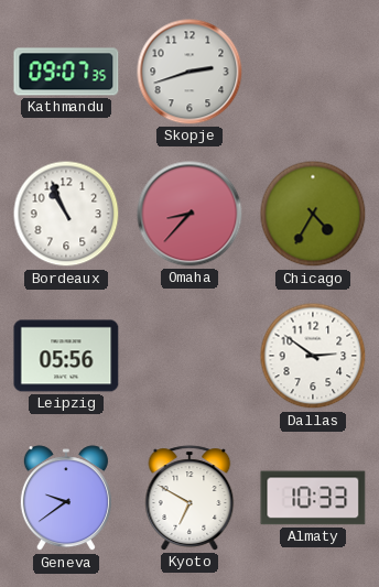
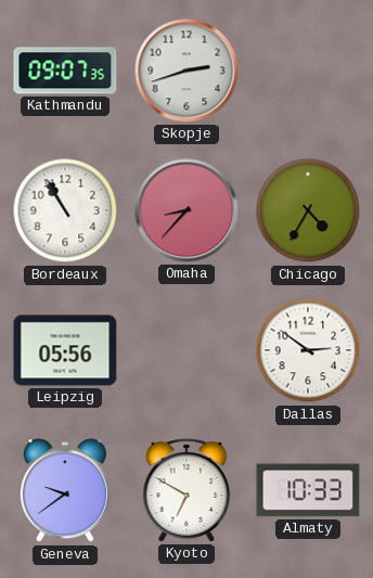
Bordeaux: 10:56 -> 10:55
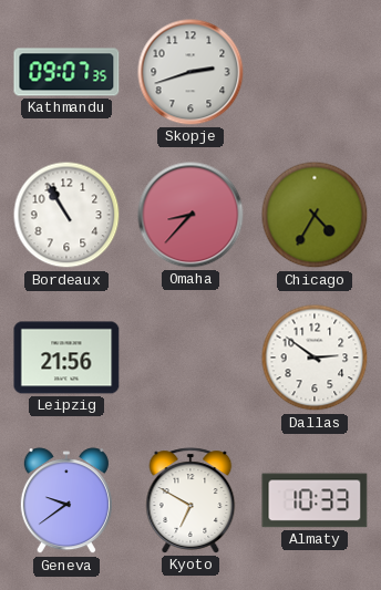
Leipzig: 05:56 -> 21:56
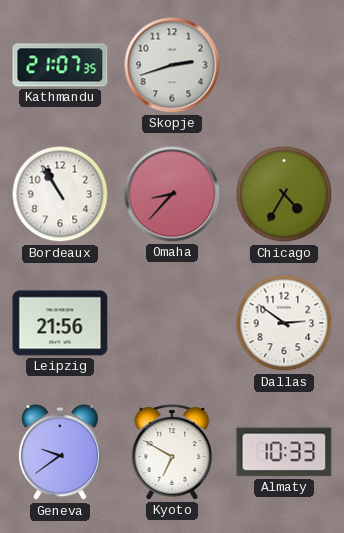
Kathmandu: 09:07 -> 21:07
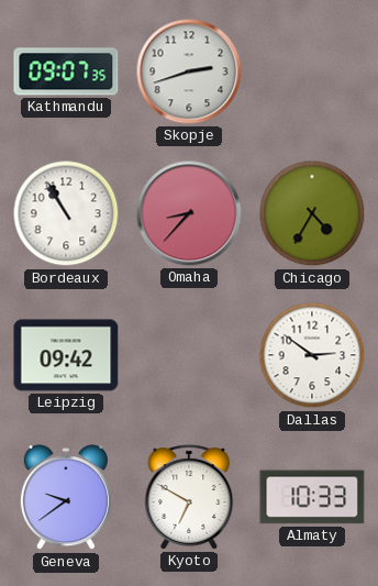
Kathmandu: 21:07 -> 09:07
Leipzig: 21:56 -> 09:42
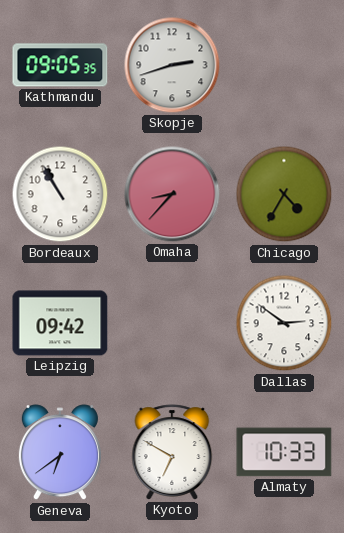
Kathmandu: 09:07 -> 09:05
Geneva: 9:39 -> 6:39
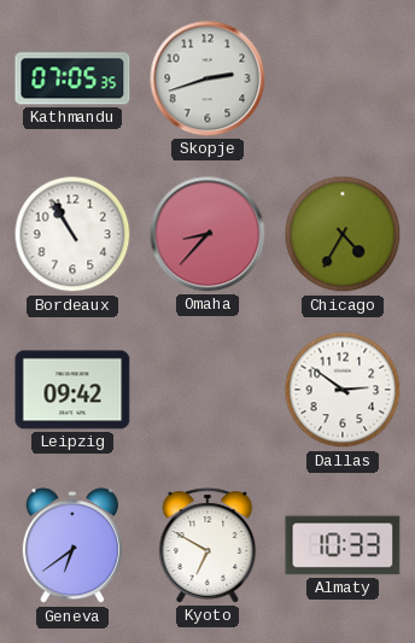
Kathmandu: 09:05 -> 07:05
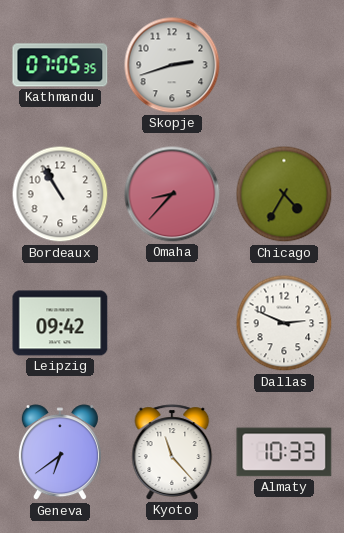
Dallas: 2:51 -> 2:49
Kyoto: 6:50 -> 11:23
